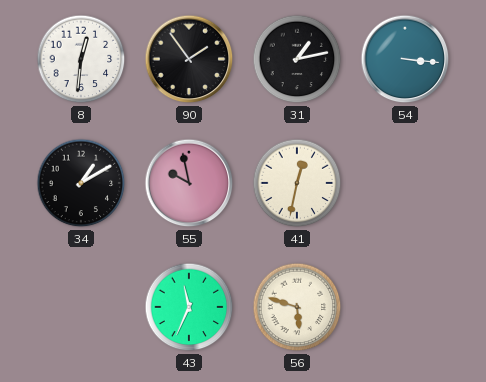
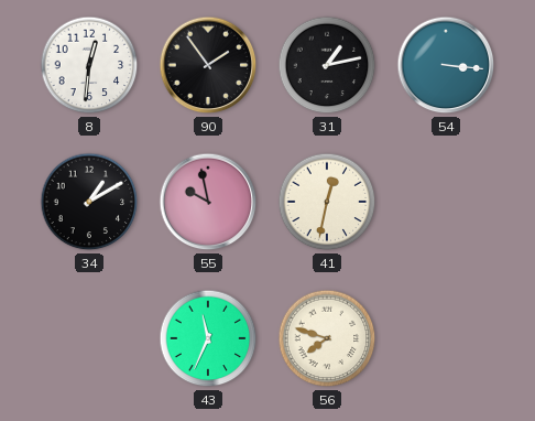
56: 5:48 -> 7:48
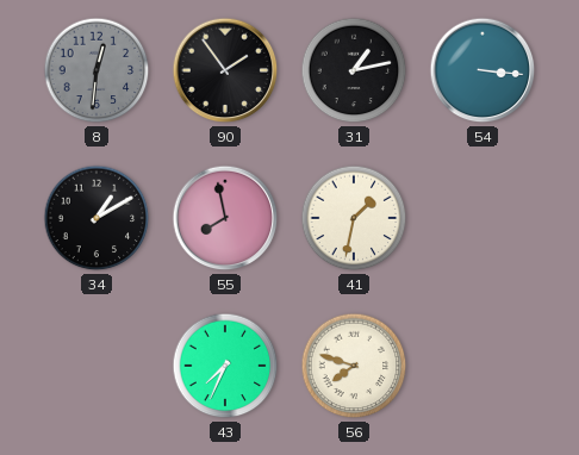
8 dial: white -> grey
55: 9:58 -> 7:58
41: 12:32 -> 1:32
43: 11:34 -> 7:34
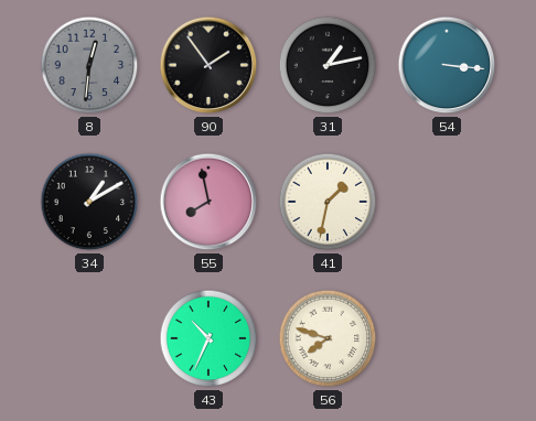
43: 7:34 -> 10:34
